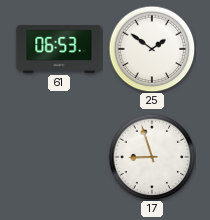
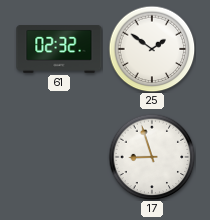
61: 06:53 -> 02:32
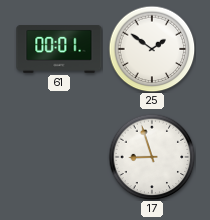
61: 02:32 -> 00:01
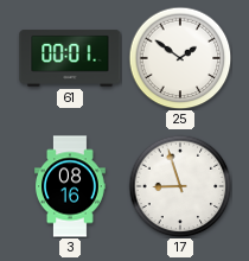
3: none -> 08:16
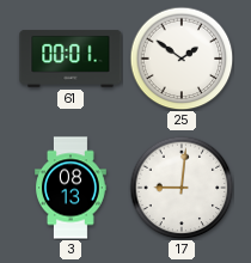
3: 08:16 -> 08:13
17: 8:57 -> 9:01
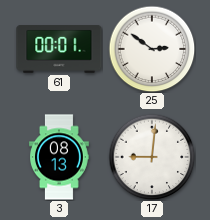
25: 1:51 -> 2:51
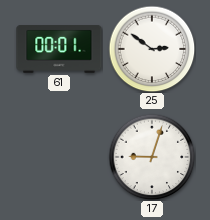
3: 08:13 -> none
17: 9:01 -> 9:03
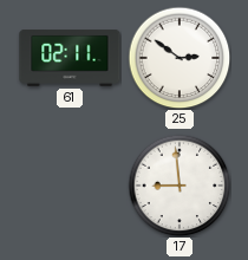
61: 00:01 -> 02:11
17: 9:03 -> 8:59
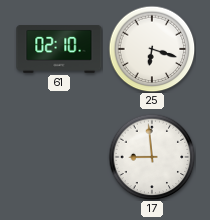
61: 02:11 -> 02:10
25: 2:51 -> 6:18
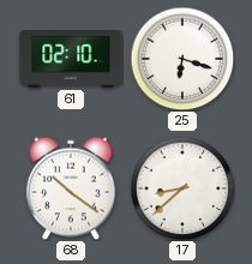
68: none -> 10:21
17: 8:59 -> 8:38
